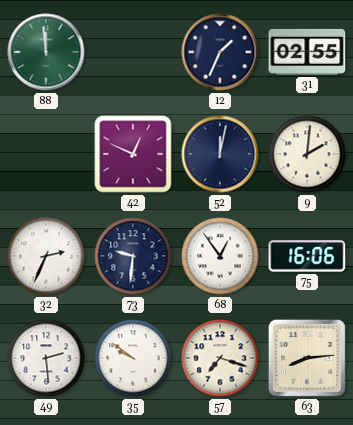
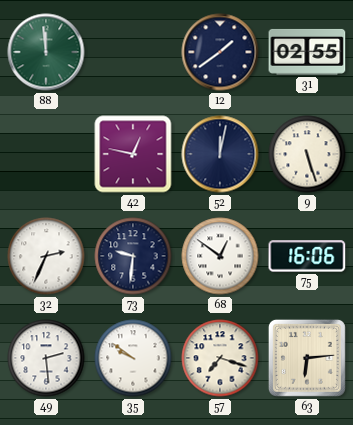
12: 1:34 -> 1:39
42: 12:49 -> 12:47
9: 2:01 -> 5:27
68: 12:54 -> 12:51
63: 8:14 -> 6:14
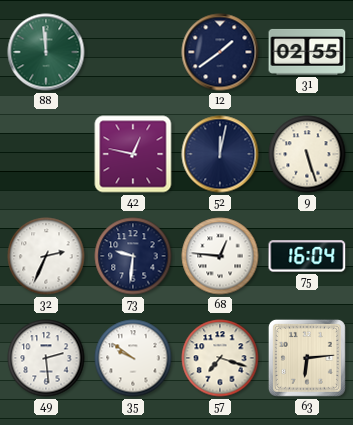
68: 12:51 -> 12:46
75: 16:06 -> 16:04
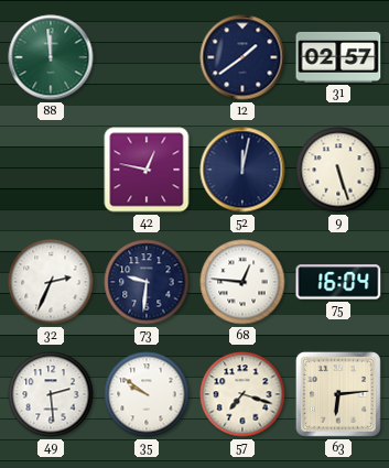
31: 02:55 -> 02:57
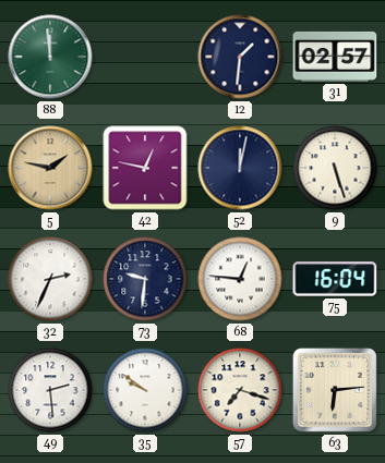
12: 1:39 -> 1:31
5: none -> 1:47
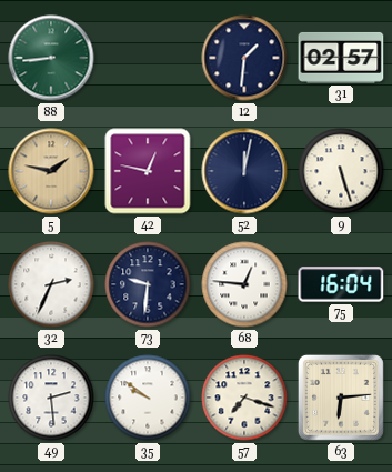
88: 11:59 -> 8:44
